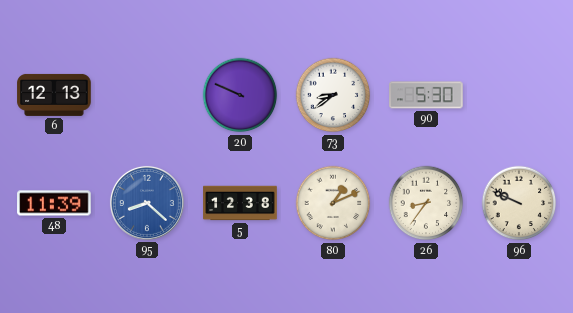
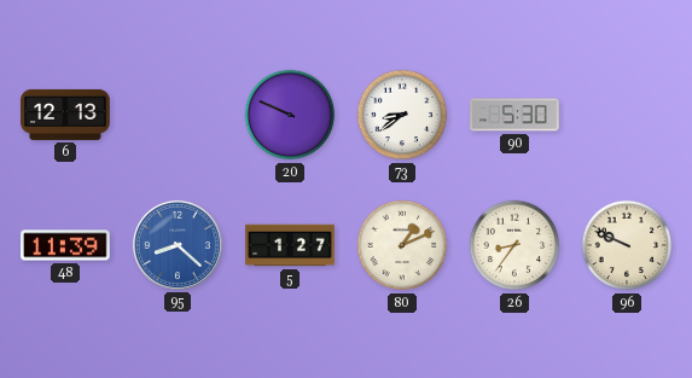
5: 12:38 -> 1:27
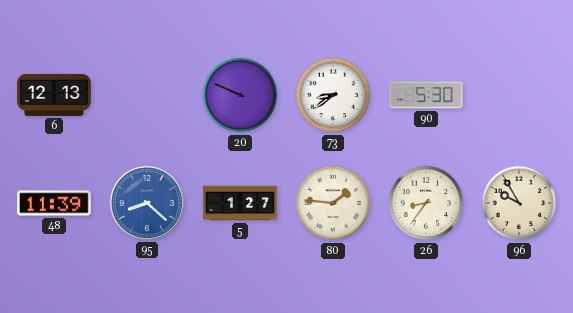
80: 1:11 -> 1:46
96: 9:49 -> 9:55
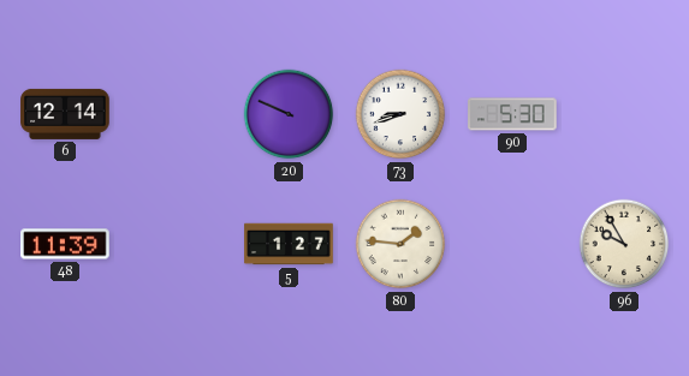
6: 12:13 -> 12:14
73: 8:39 -> 8:42
95: 8:22 -> none
26: 8:36 -> none
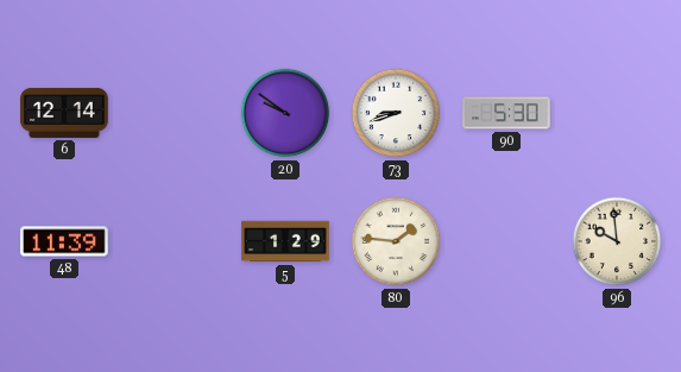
20: 9:49 -> 9:51
5: 1:27 -> 1:29
96: 9:55 -> 9:59
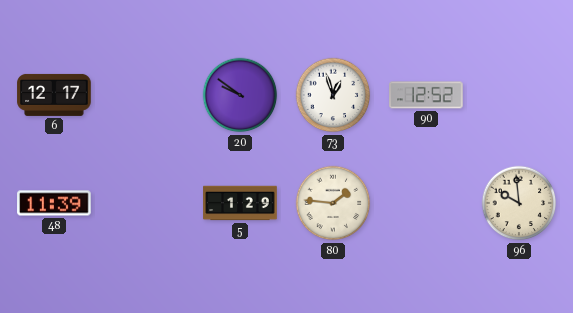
6: 12:14 -> 12:17
73: 8:42 -> 12:57
90: 5:30 -> 12:52
